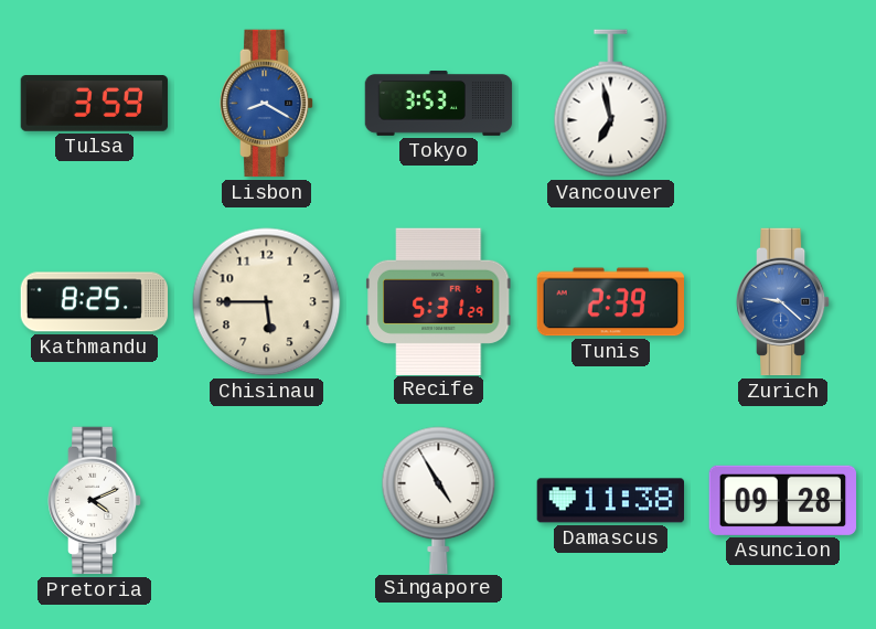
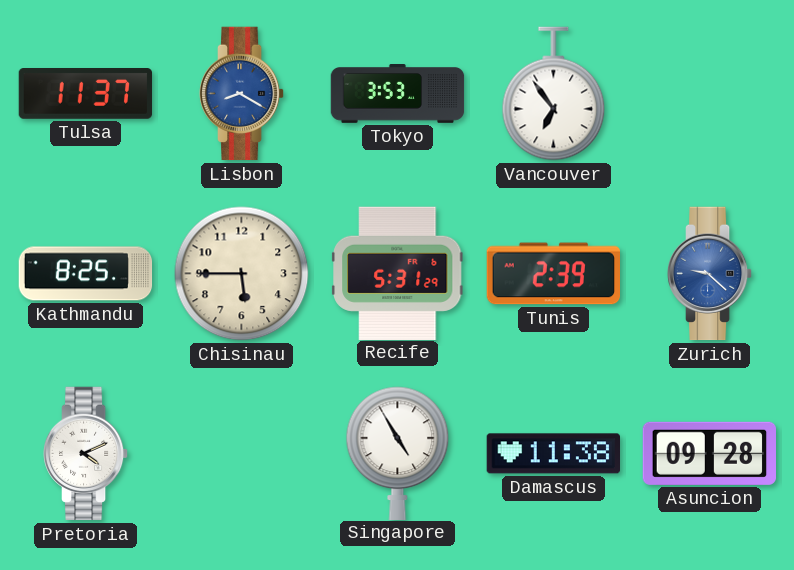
Tulsa: 3:59 -> 11:37
Vancouver: 6:58 -> 6:54
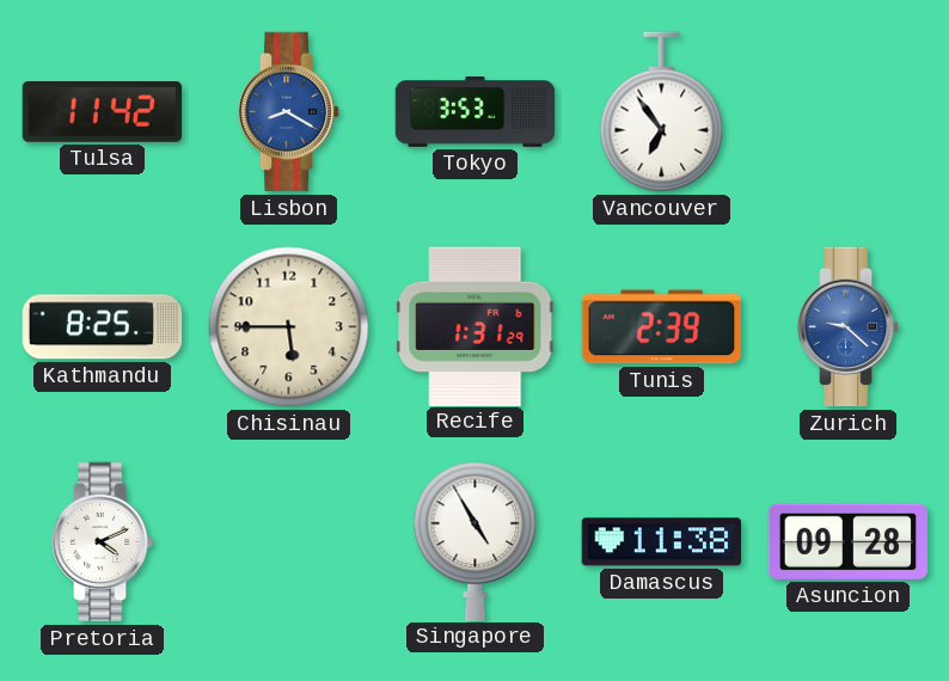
Tulsa: 11:37 -> 11:42
Recife: 5:31 -> 1:31
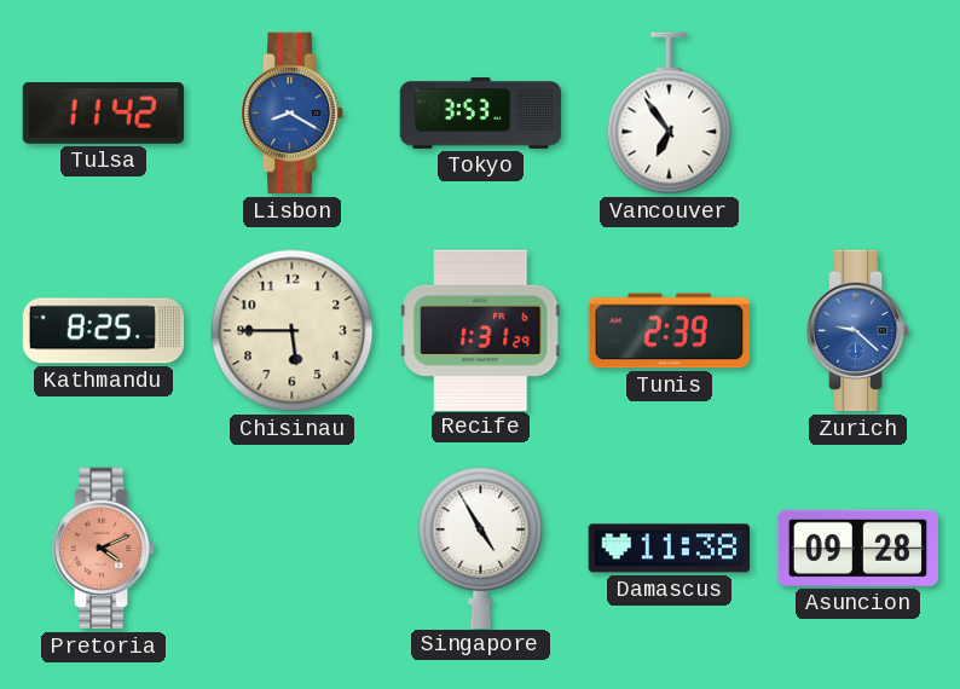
Pretoria dial: white -> salmon
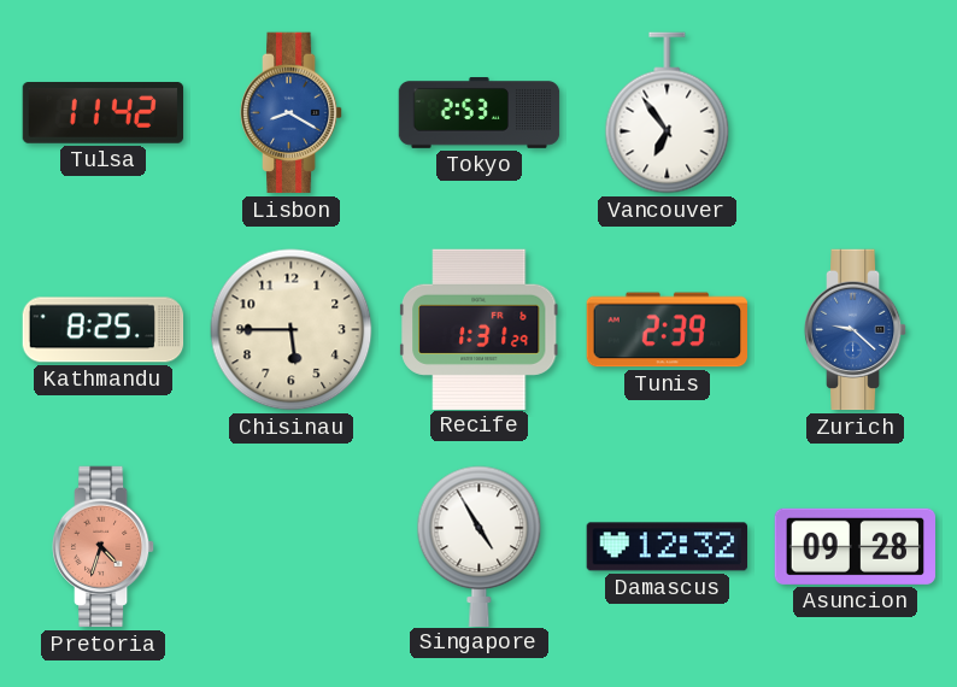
Tokyo: 3:53 -> 2:53
Pretoria: 4:11 -> 4:33
Damascus: 11:38 -> 12:32
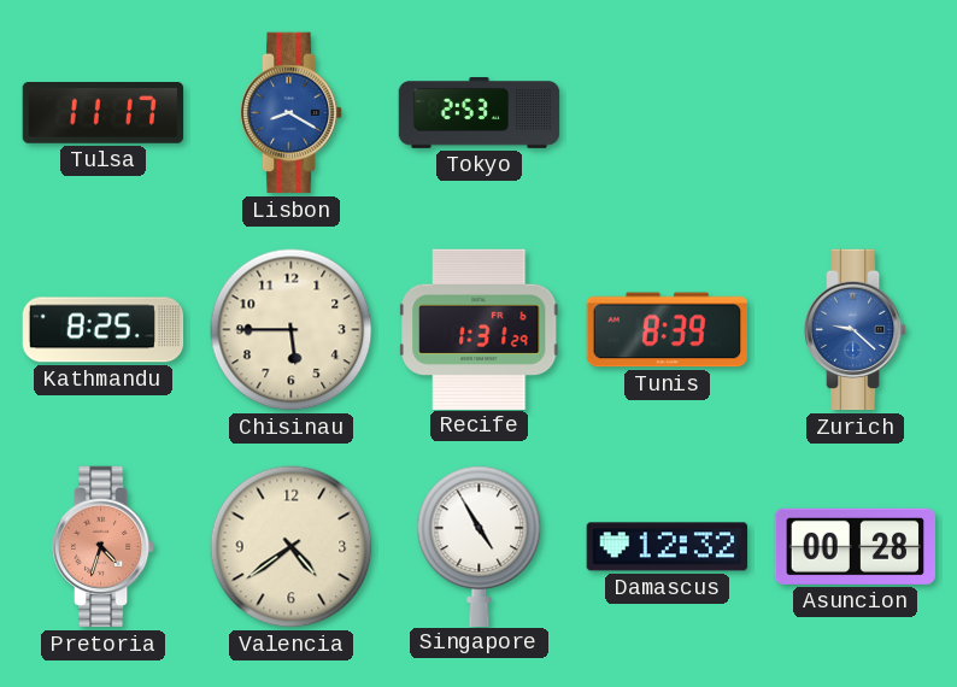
Tulsa: 11:42 -> 11:17
Vancouver: 6:54 -> none
Tunis: 2:39 -> 8:39
Valencia: none -> 4:39
Asuncion: 09:28 -> 00:28
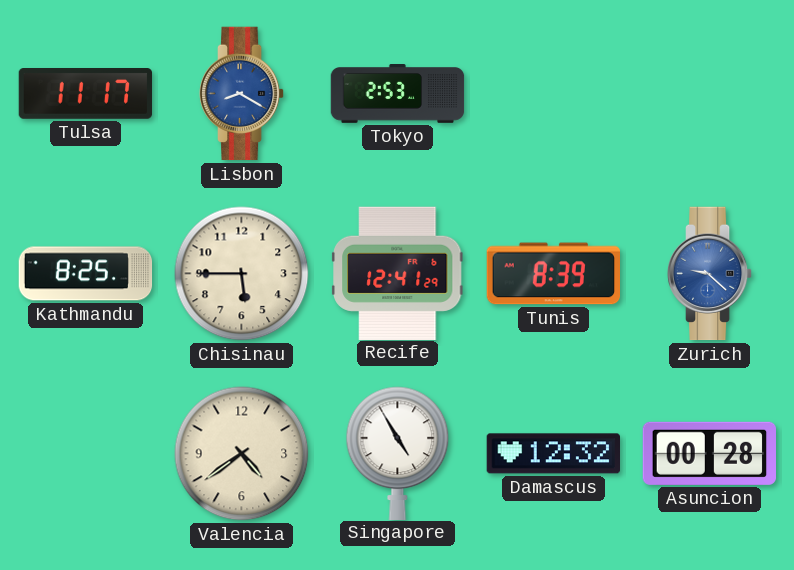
Recife: 1:31 -> 12:41
Pretoria: 4:33 -> none
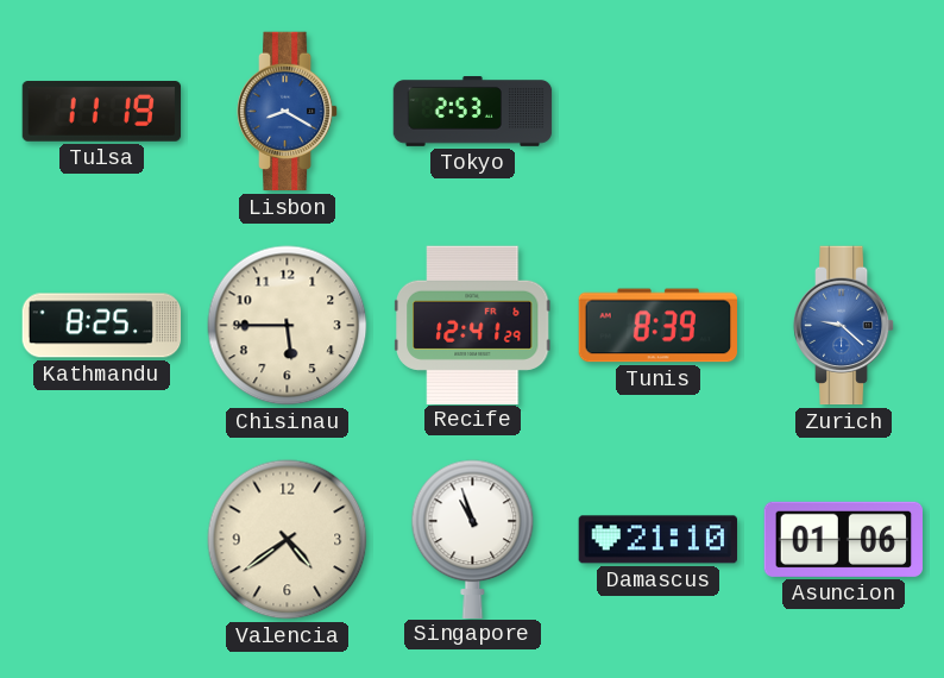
Tulsa: 11:17 -> 11:19
Singapore: 4:55 -> 10:57
Damascus: 12:32 -> 21:10
Asuncion: 00:28 -> 01:06
